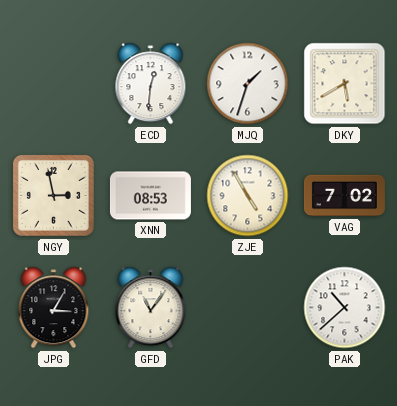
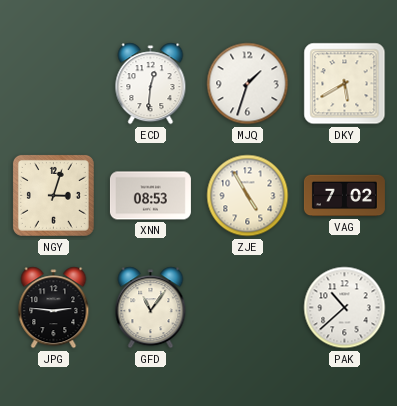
NGY: 2:58 -> 3:03
JPG: 3:05 -> 2:46
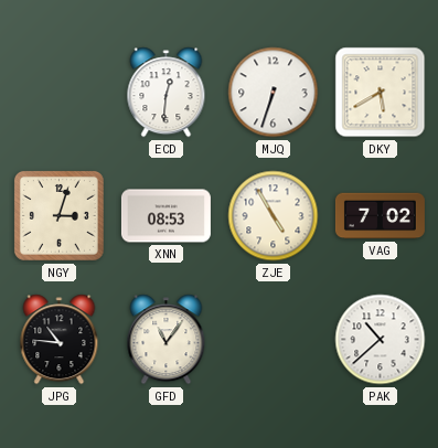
MJQ: 1:33 -> 6:33
JPG: 2:46 -> 10:46
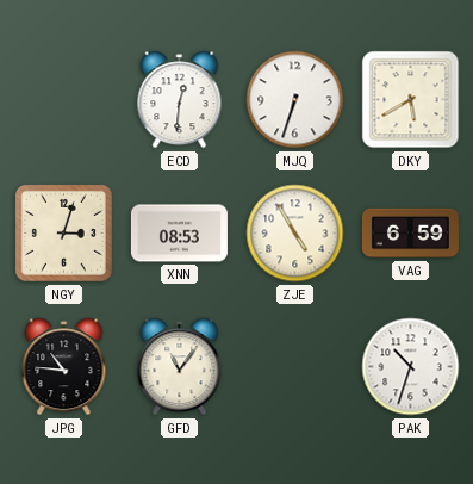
VAG: 7:02 -> 6:59
PAK: 10:38 -> 10:33
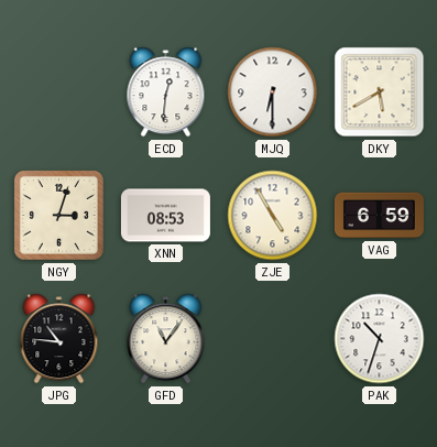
MJQ: 6:33 -> 6:30
